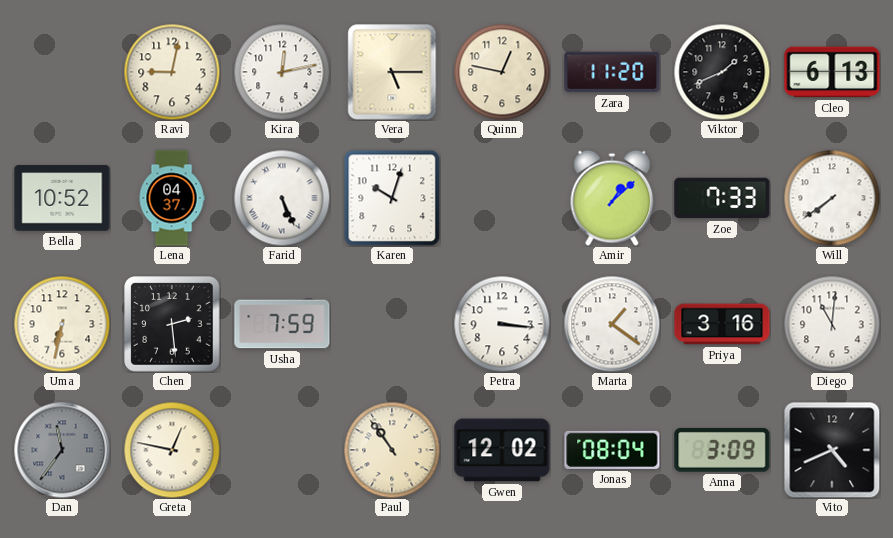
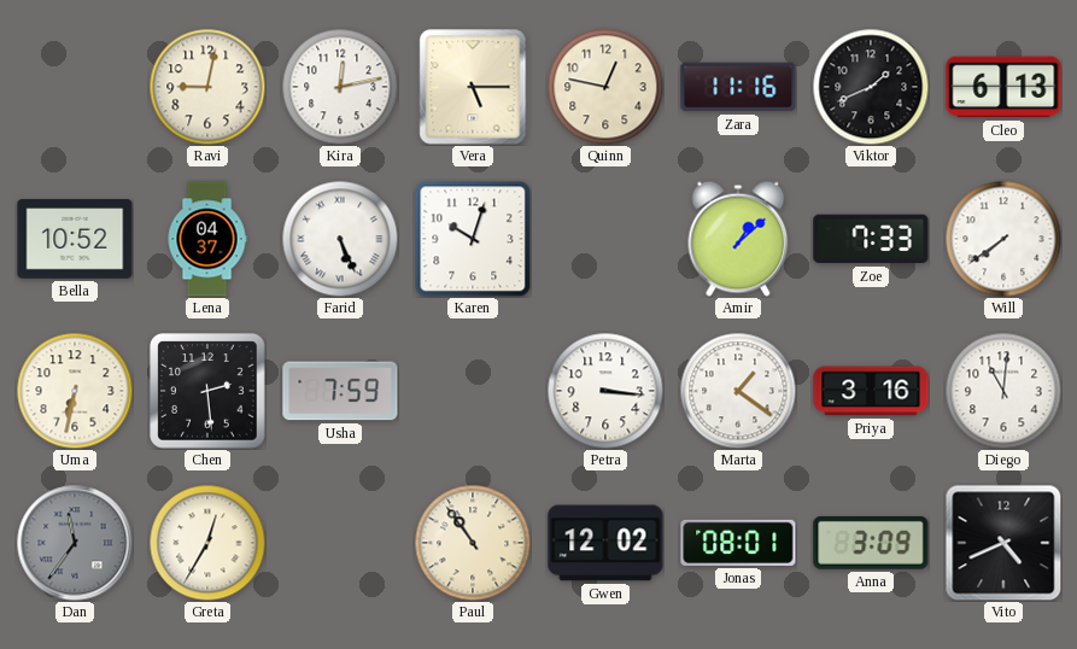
Zara: 11:20 -> 11:16
Greta: 12:47 -> 12:35
Jonas: 08:04 -> 08:01
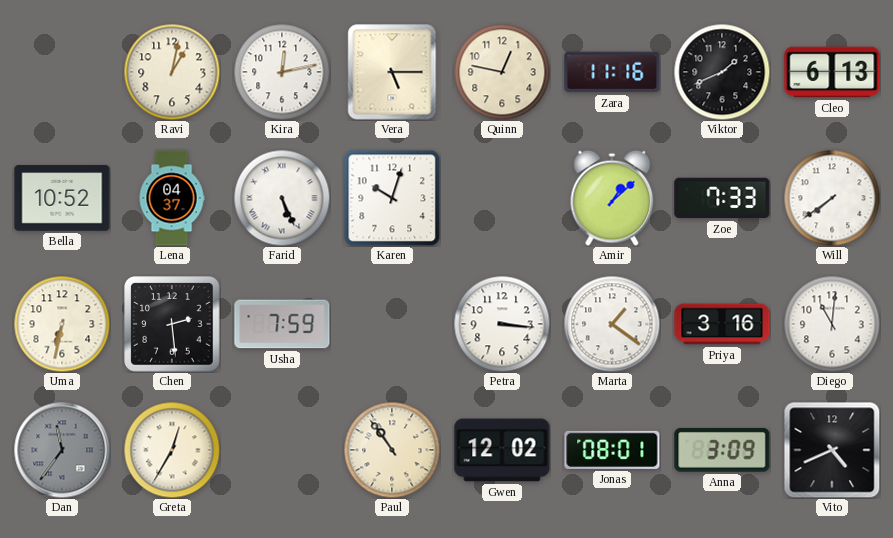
Ravi: 9:02 -> 1:02
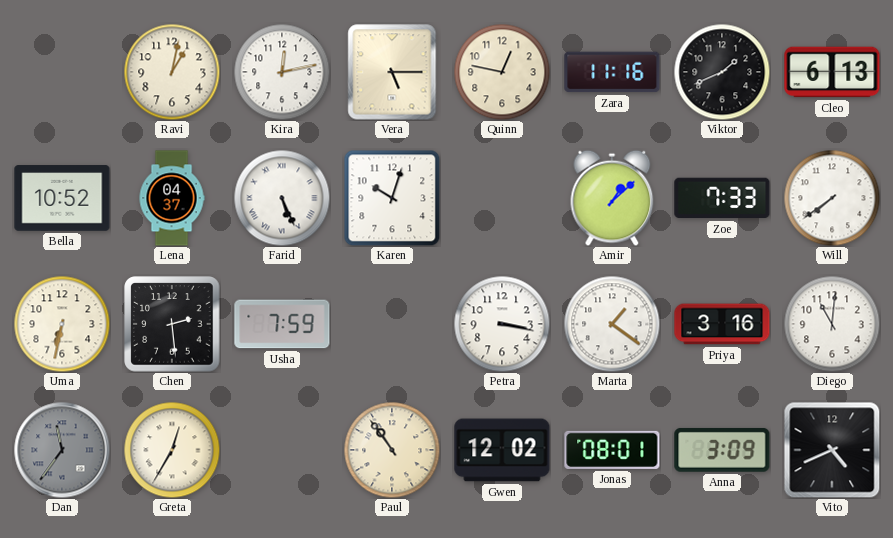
Petra: 3:16 -> 3:17
